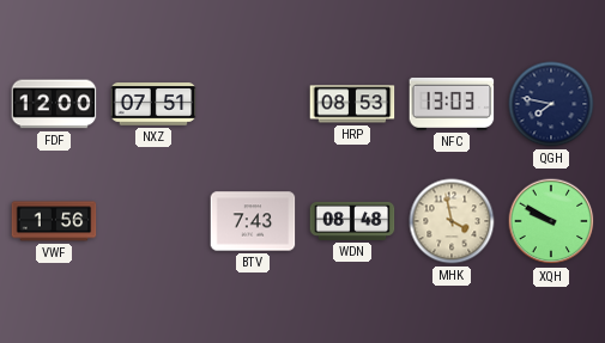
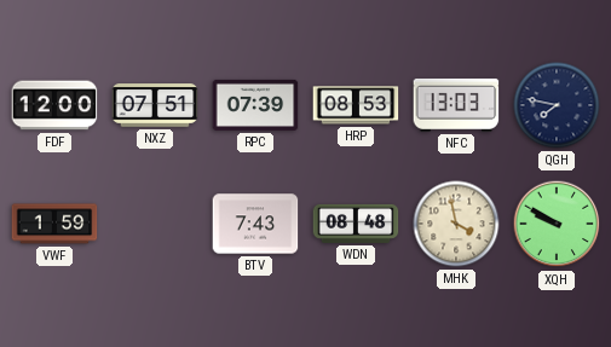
RPC: none -> 07:39
VWF: 1:56 -> 1:59
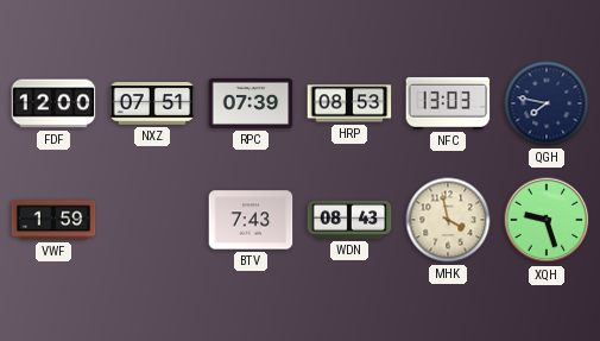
WDN: 08:48 -> 08:43
XQH: 9:50 -> 9:27
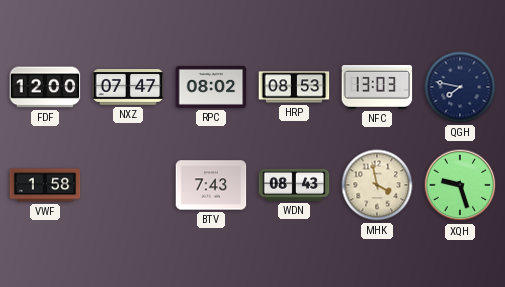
NXZ: 07:51 -> 07:47
RPC: 07:39 -> 08:02
VWF: 1:59 -> 1:58
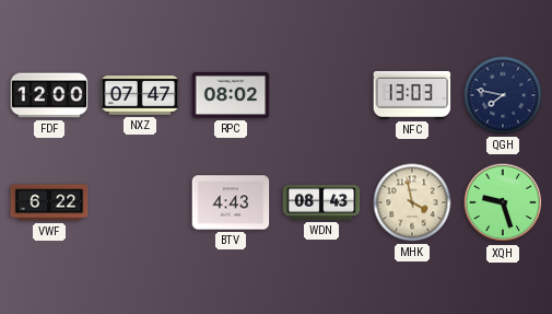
HRP: 08:53 -> none
VWF: 1:58 -> 6:22
BTV: 7:43 -> 4:43
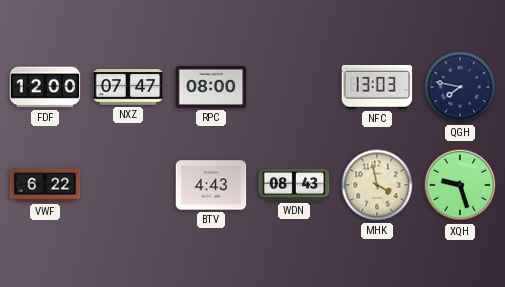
RPC: 08:02 -> 08:00
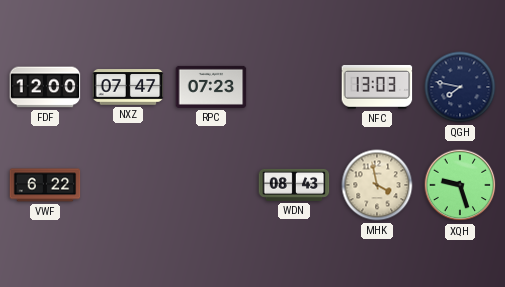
RPC: 08:00 -> 07:23
BTV: 4:43 -> none
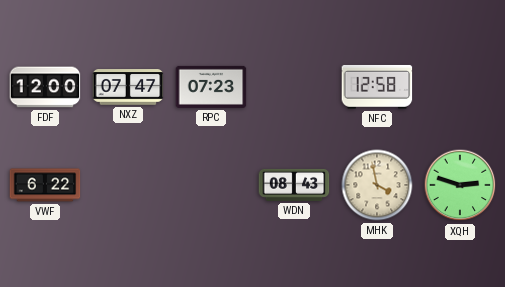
NFC: 13:03 -> 12:58
QGH: 7:47 -> none
XQH: 9:27 -> 2:48
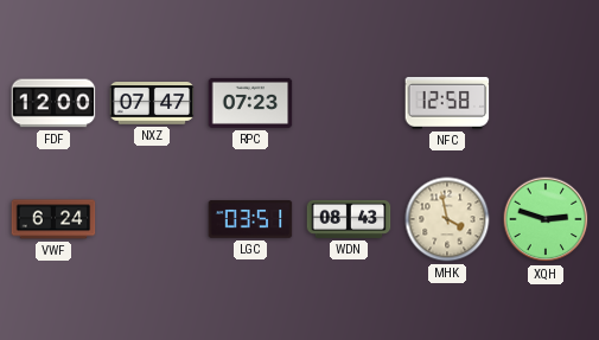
VWF: 6:22 -> 6:24
LGC: none -> 03:51
